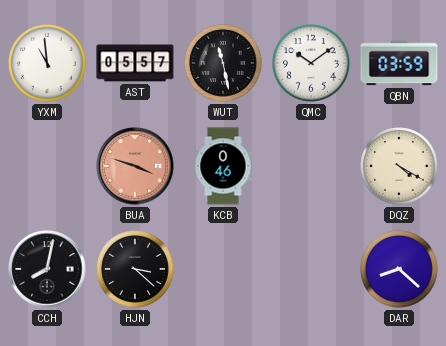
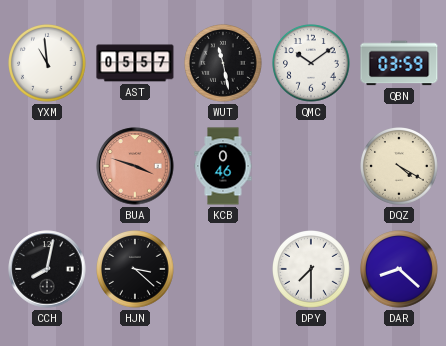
DPY: none -> 7:30
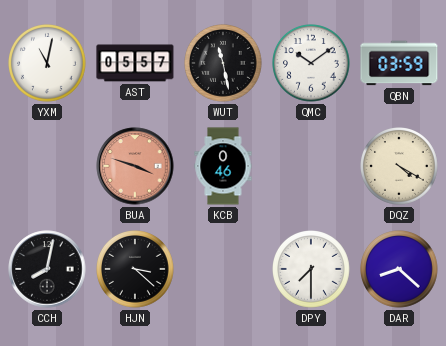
YXM: 10:59 -> 11:02
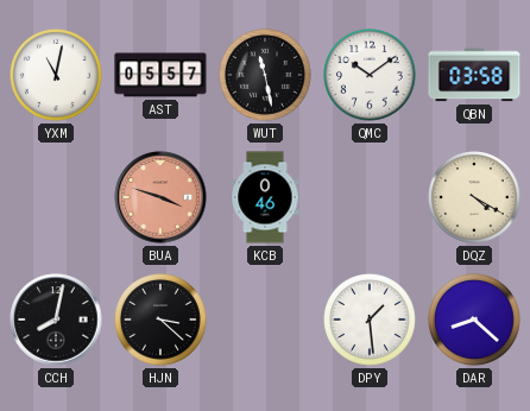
QBN: 03:59 -> 03:58
DPY: 7:30 -> 1:29
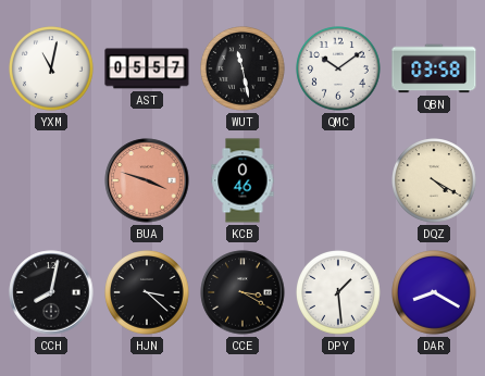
CCE: none -> 3:20
DAR: 8:22 -> 8:20
